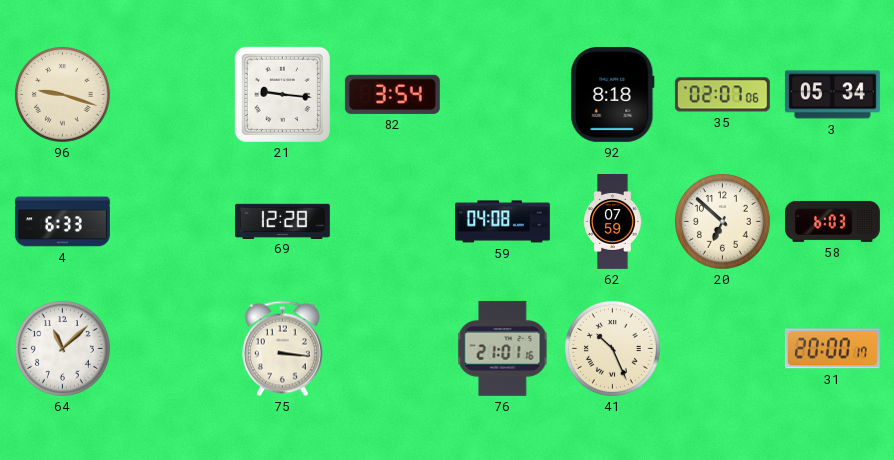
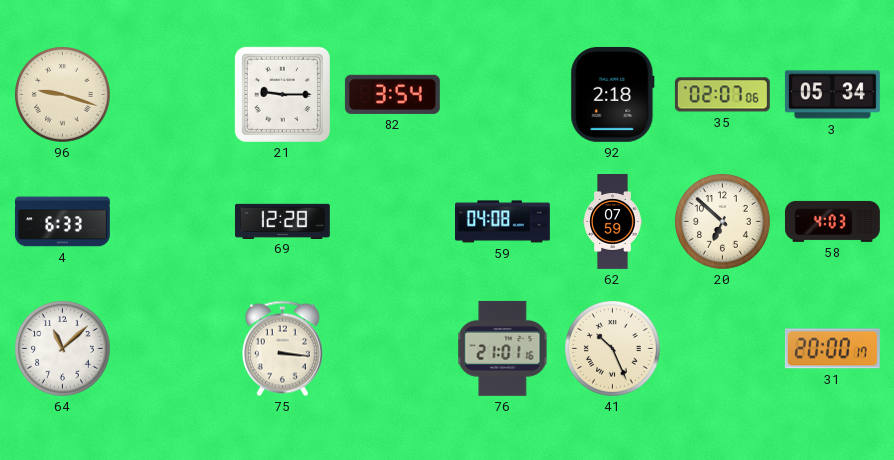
21: 9:16 -> 9:15
92: 8:18 -> 2:18
58: 6:03 -> 4:03
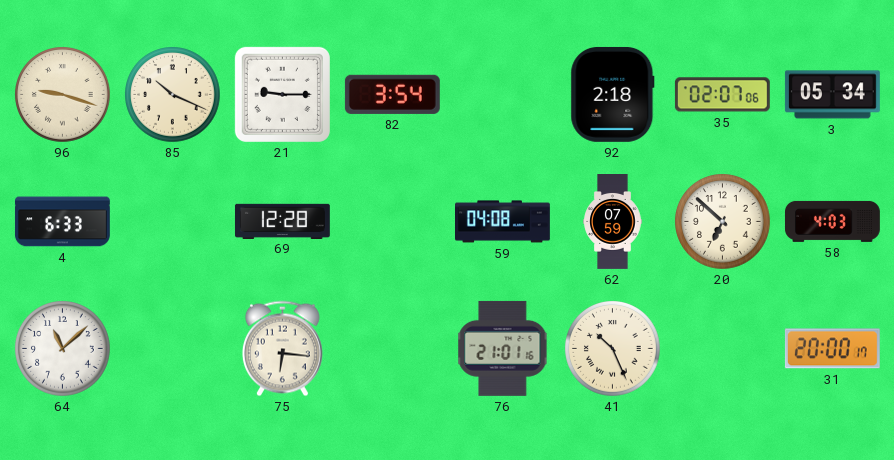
85: none -> 10:19
75: 3:16 -> 6:16
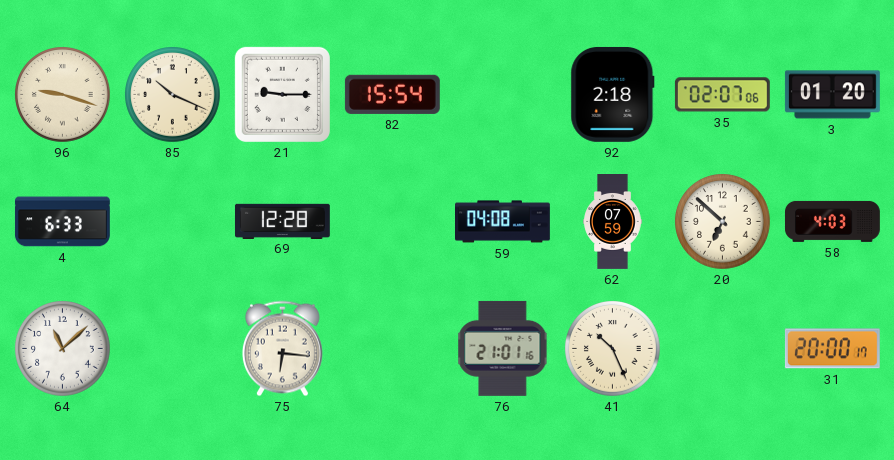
82: 3:54 -> 15:54
3: 05:34 -> 01:20
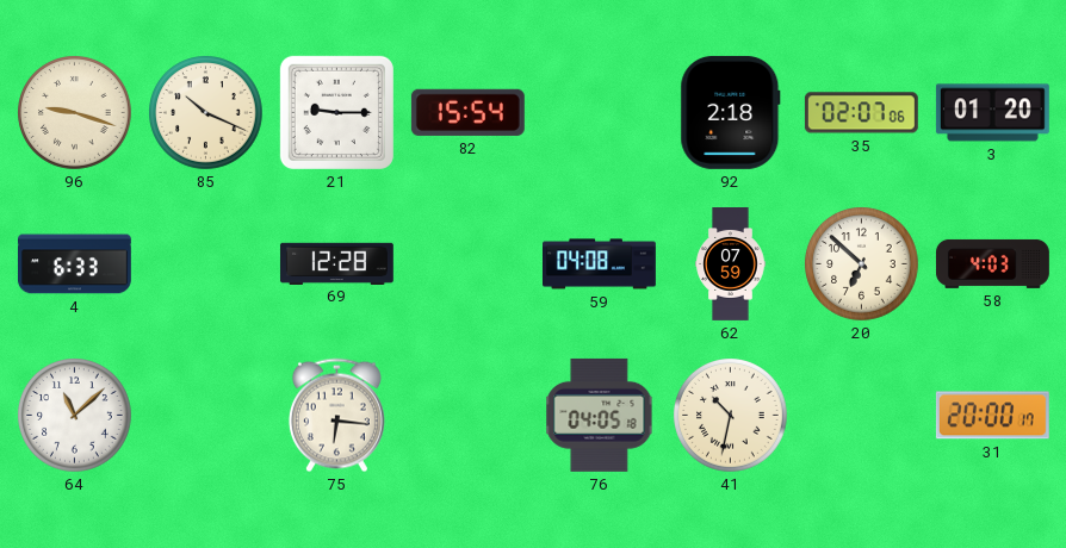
76: 21:01 -> 04:05
41: 10:26 -> 10:32
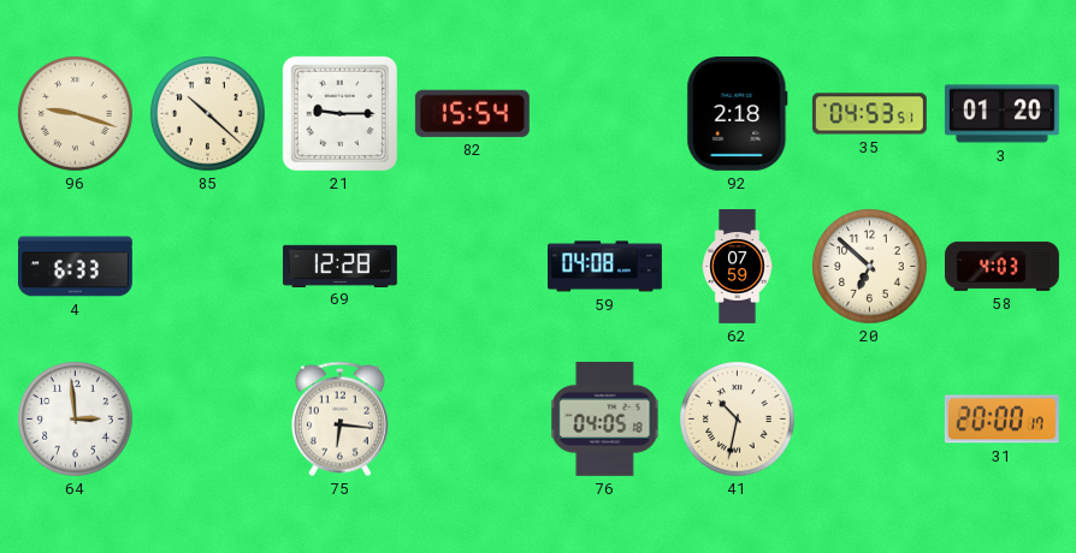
85: 10:19 -> 10:22
35: 02:07 -> 04:53
64: 11:08 -> 2:59
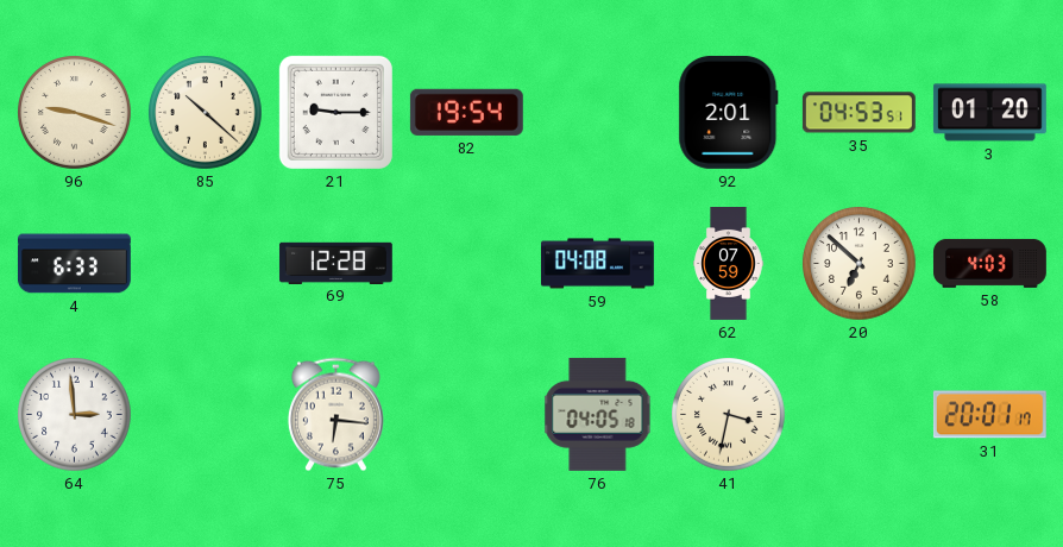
82: 15:54 -> 19:54
92: 2:18 -> 2:01
41: 10:32 -> 3:32
31: 20:00 -> 20:01
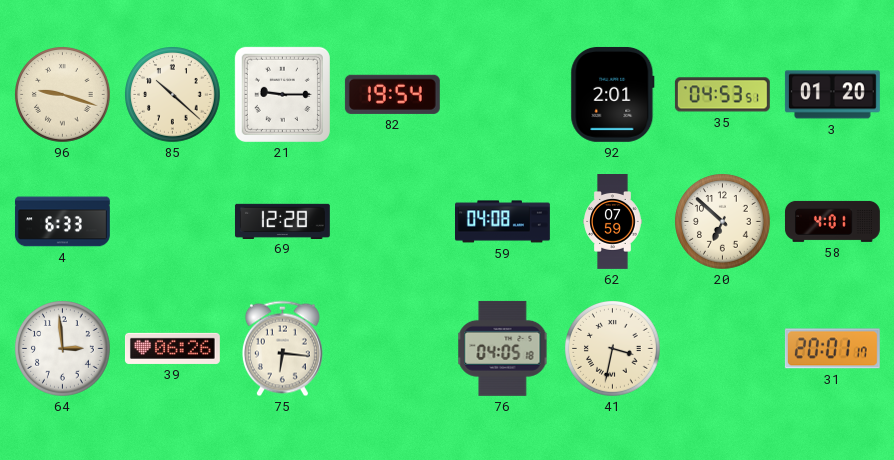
58: 4:03 -> 4:01
39: none -> 06:26
